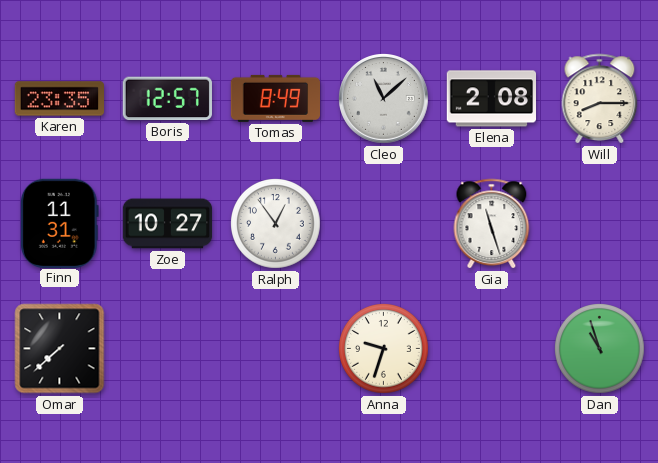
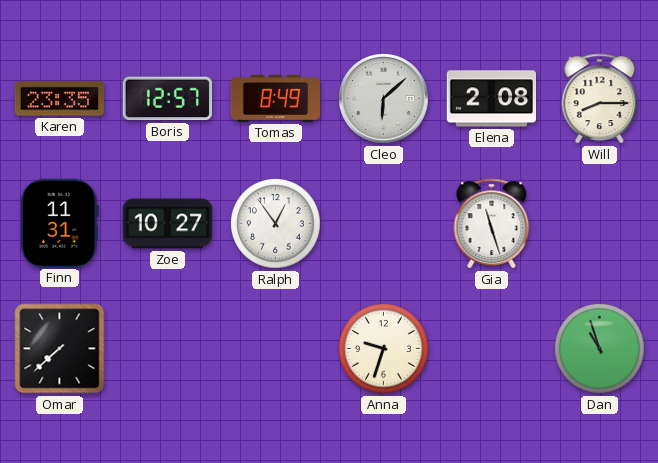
Cleo: 11:08 -> 6:08
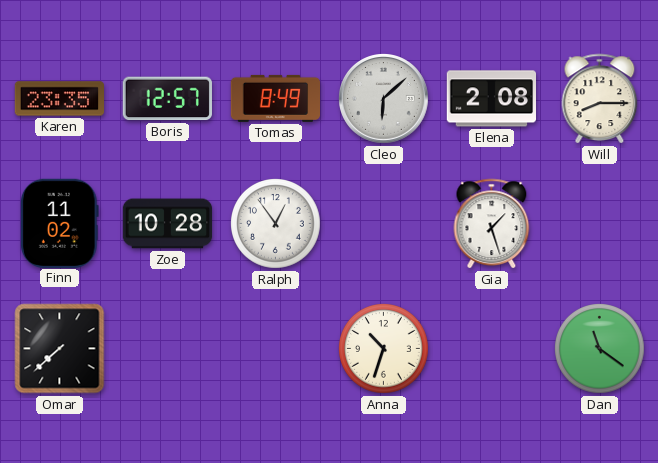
Finn: 11:31 -> 11:02
Zoe: 10:27 -> 10:28
Gia: 11:27 -> 1:27
Anna: 9:33 -> 10:33
Dan: 10:57 -> 11:21
